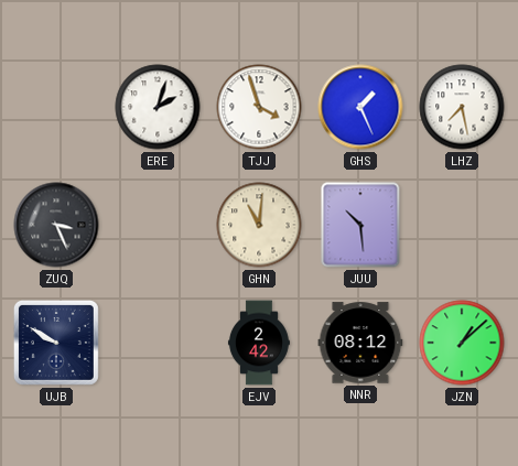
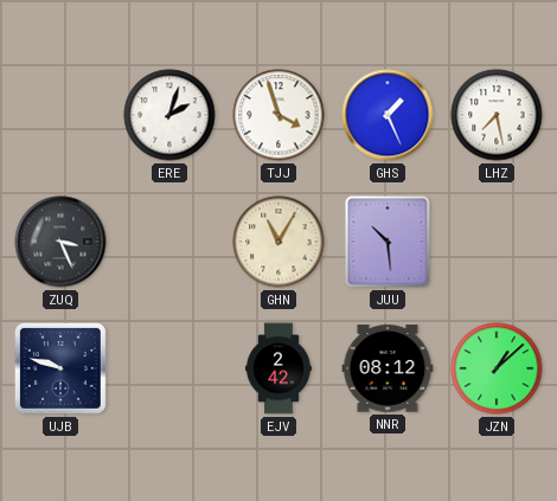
GHN: 11:01 -> 11:05
UJB: 9:50 -> 9:48
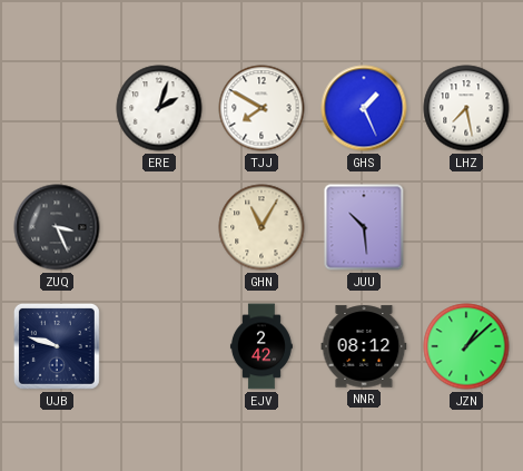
TJJ: 3:57 -> 7:50
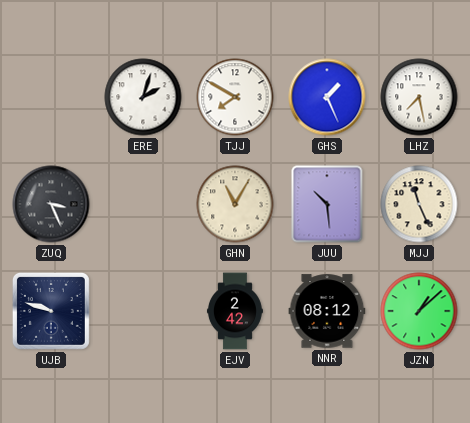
MJJ: none -> 11:26
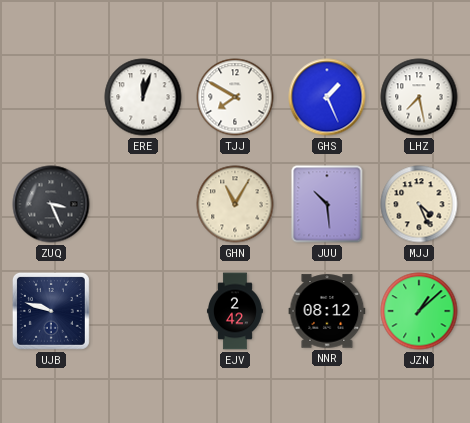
ERE: 2:03 -> 12:03
MJJ: 11:26 -> 4:26
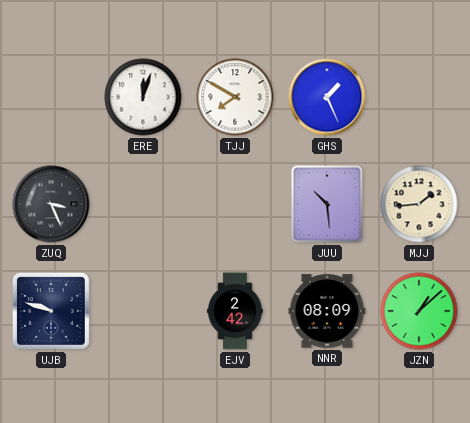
LHZ: 7:28 -> none
GHN: 11:05 -> none
MJJ: 4:26 -> 1:44
NNR: 08:12 -> 08:09
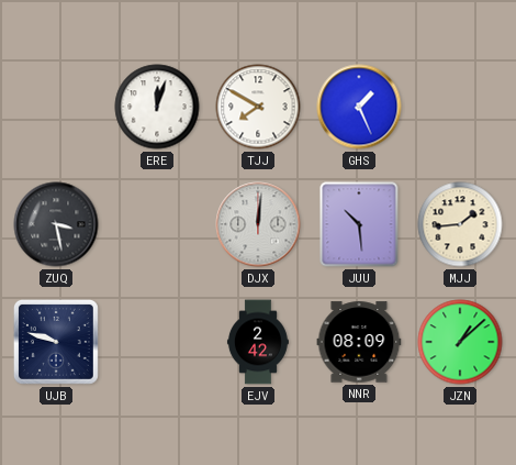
ZUQ: 3:26 -> 3:28
DJX: none -> 12:01
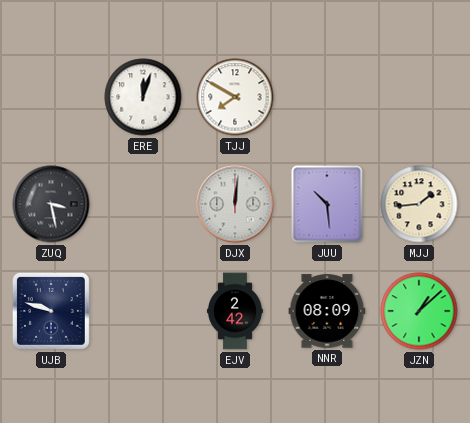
GHS: 1:26 -> none
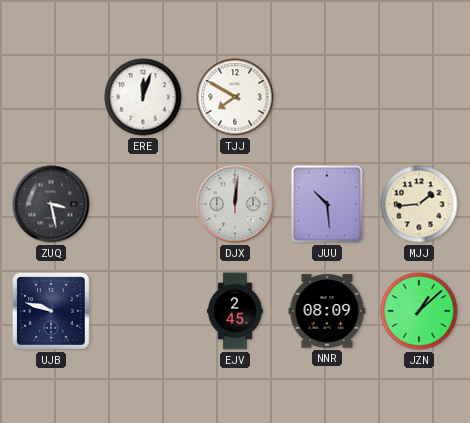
EJV: 2:42 -> 2:45
